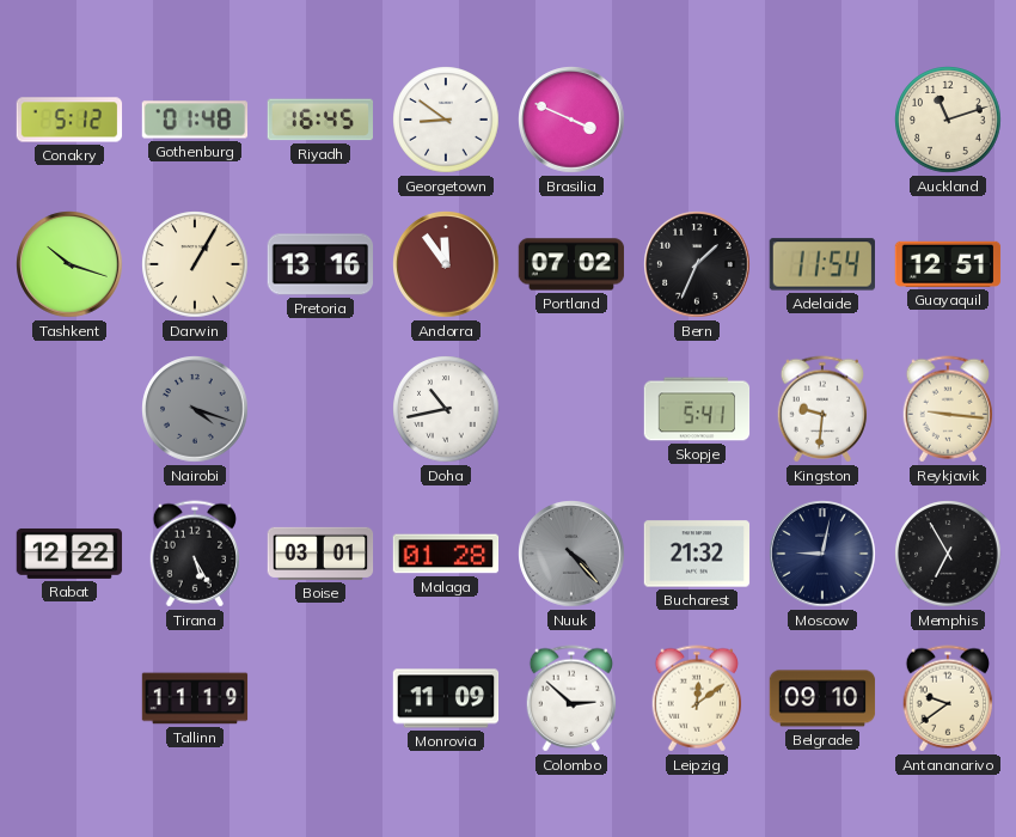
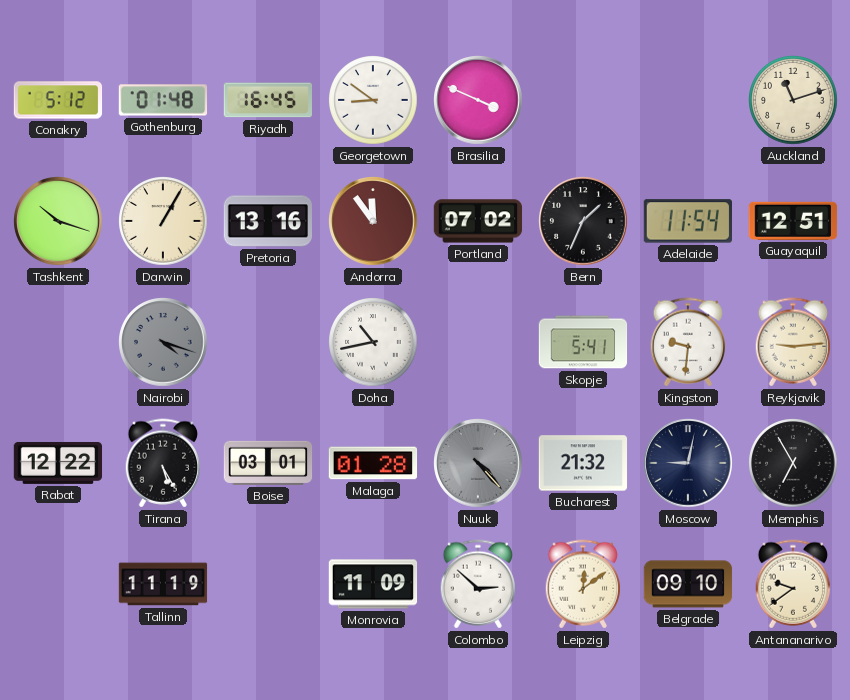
Reykjavik: 9:16 -> 9:14
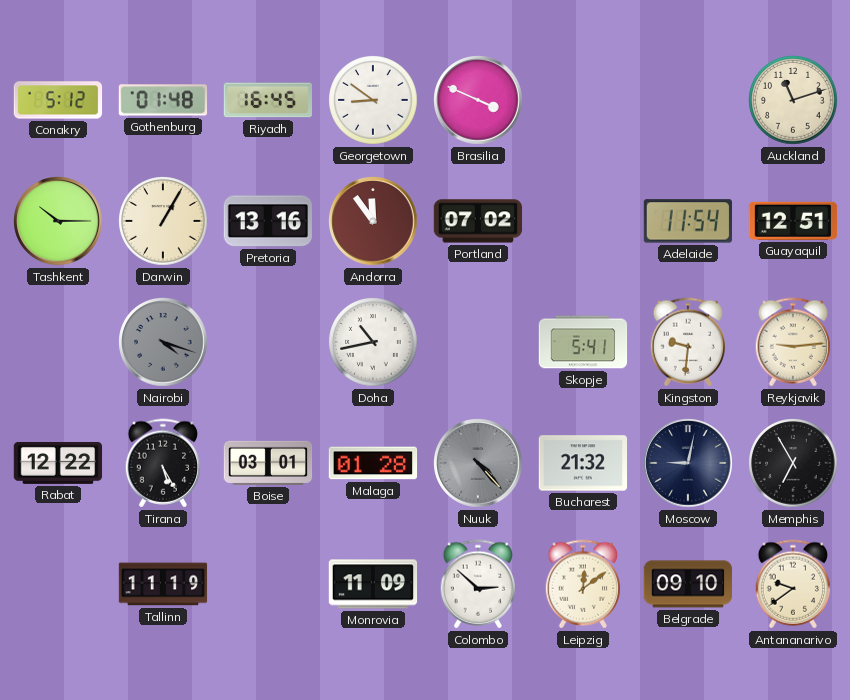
Tashkent: 10:18 -> 10:15
Bern: 1:34 -> none
